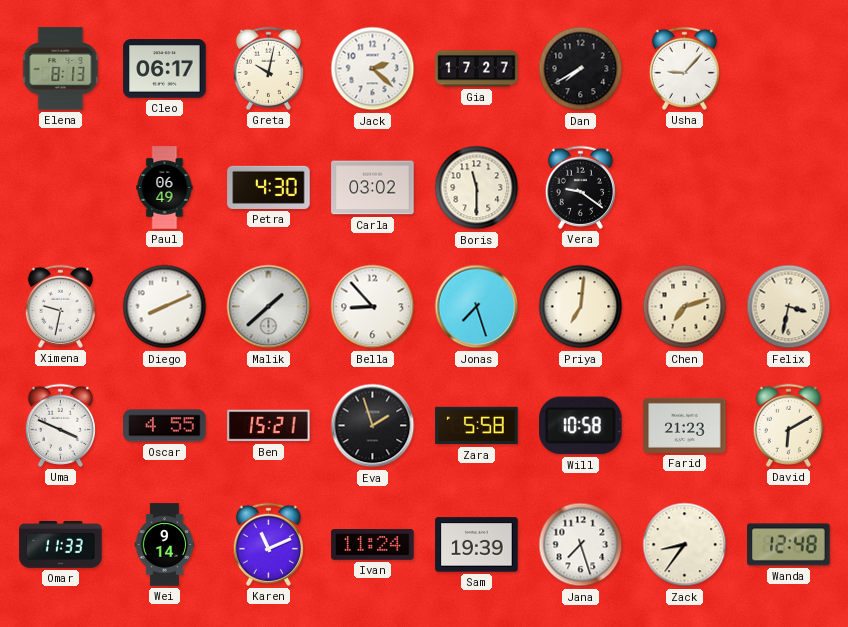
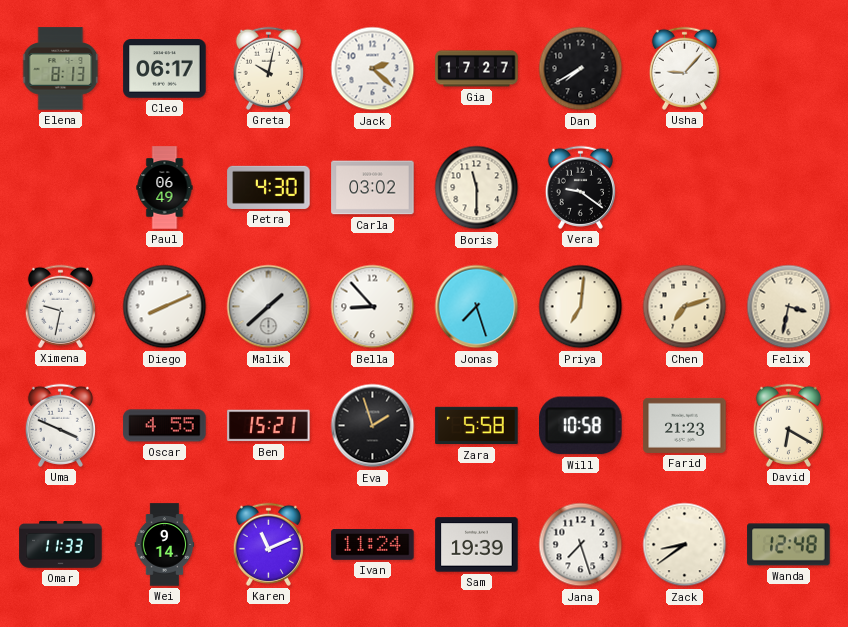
David: 6:10 -> 6:20
Zack: 8:36 -> 8:39
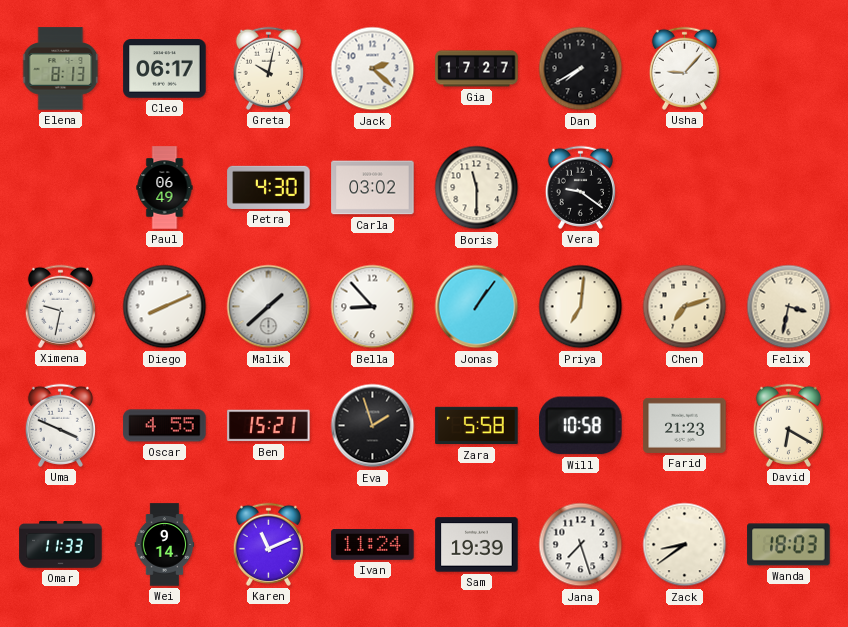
Jonas: 7:27 -> 1:06
Wanda: 12:48 -> 18:03
